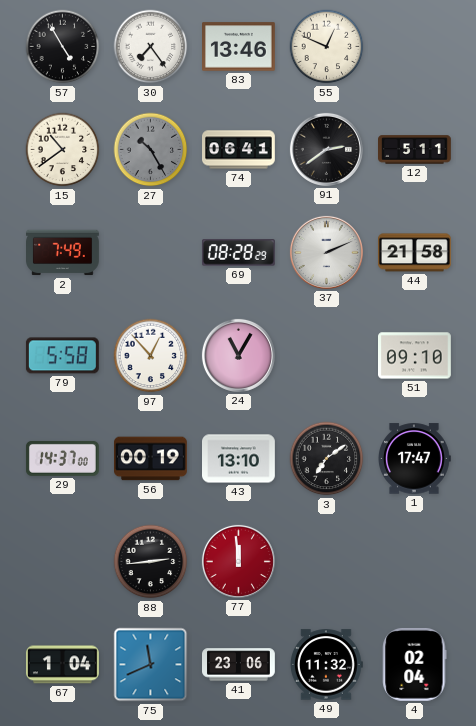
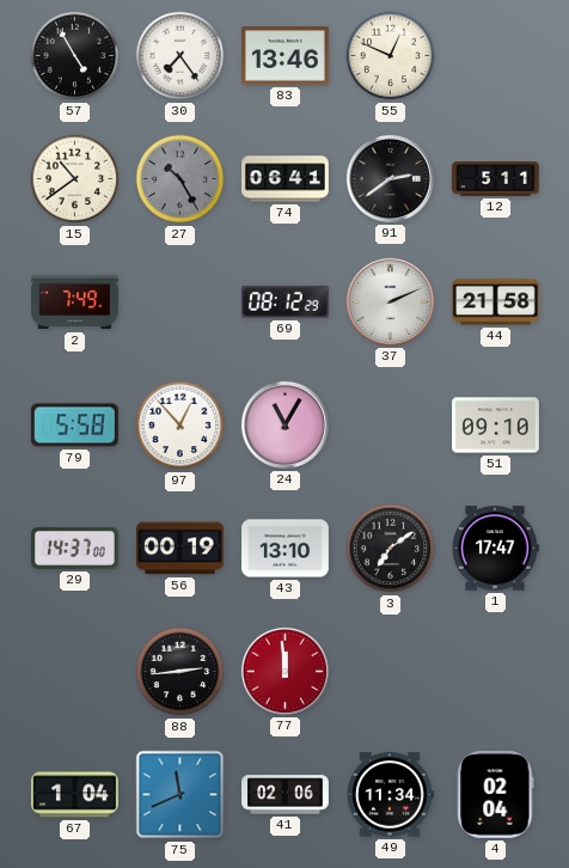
69: 08:28 -> 08:12
41: 23:06 -> 02:06
49: 11:32 -> 11:34
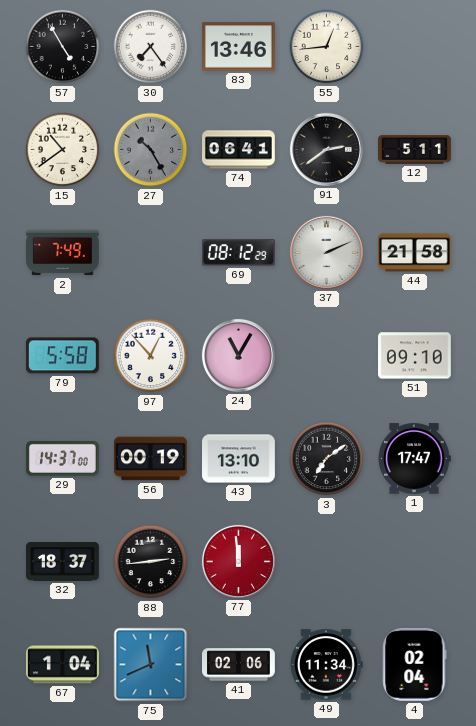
55: 12:49 -> 12:44
32: none -> 18:37
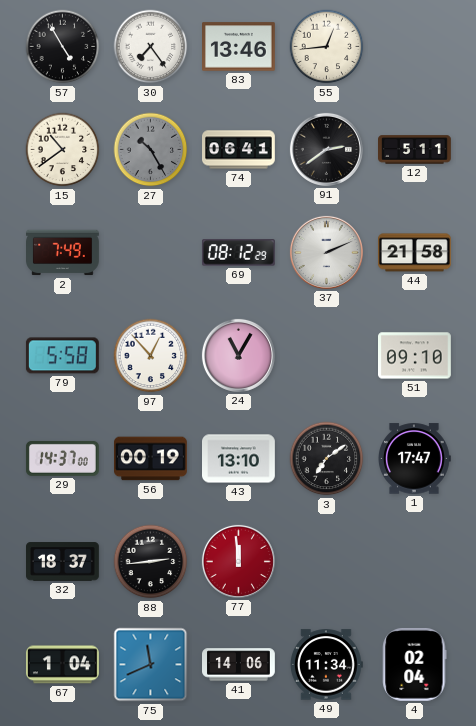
41: 02:06 -> 14:06
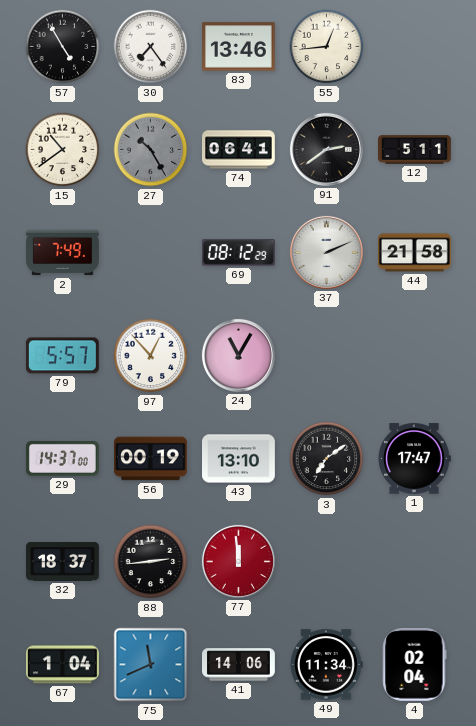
79: 5:58 -> 5:57
51: 09:10 -> none
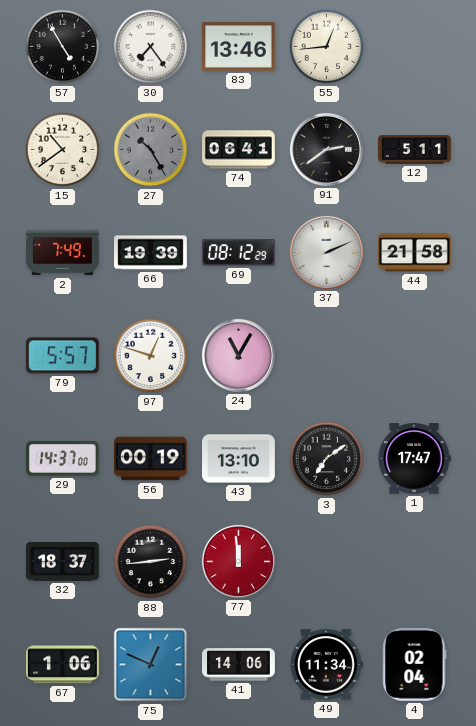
66: none -> 19:39
97: 12:53 -> 12:48
67: 1:04 -> 1:06
75: 11:41 -> 12:49
